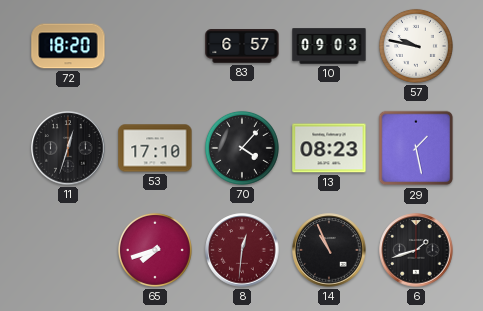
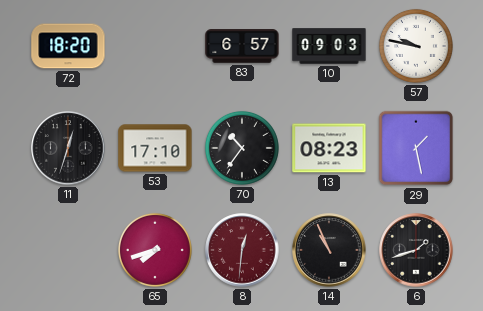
70: 4:07 -> 10:36
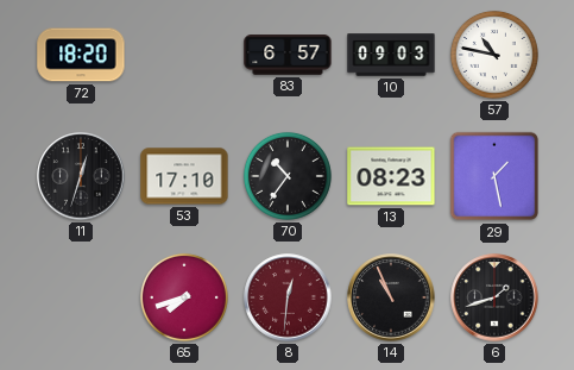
57: 9:47 -> 10:47
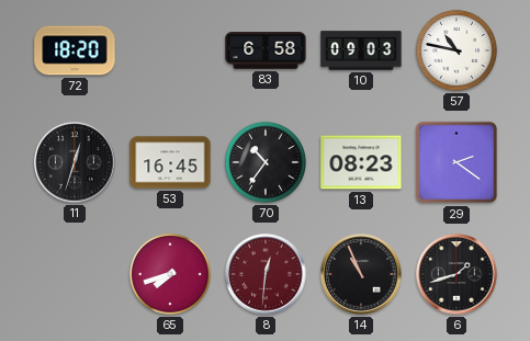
83: 6:57 -> 6:58
53: 17:10 -> 16:45
29: 1:28 -> 2:21
